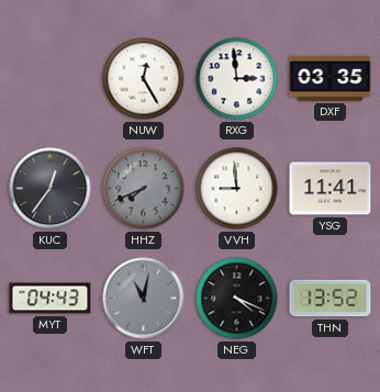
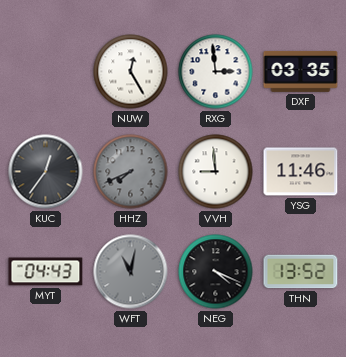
YSG: 11:41 -> 11:46
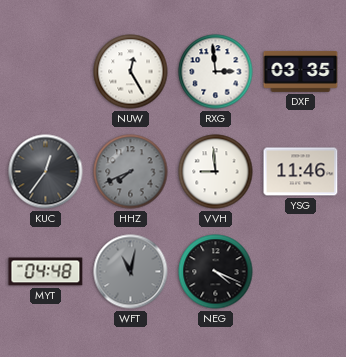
MYT: 04:43 -> 04:48
THN: 13:52 -> none
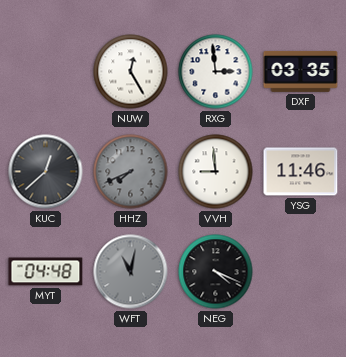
KUC: 12:36 -> 12:38
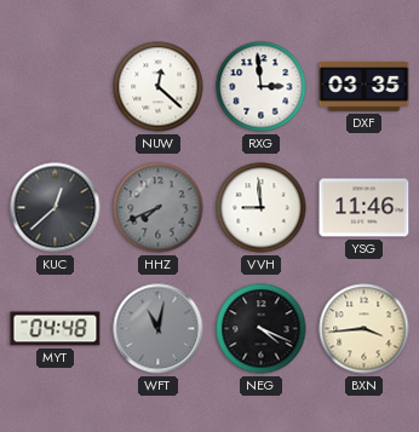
NUW: 12:25 -> 12:22
BXN: none -> 3:44
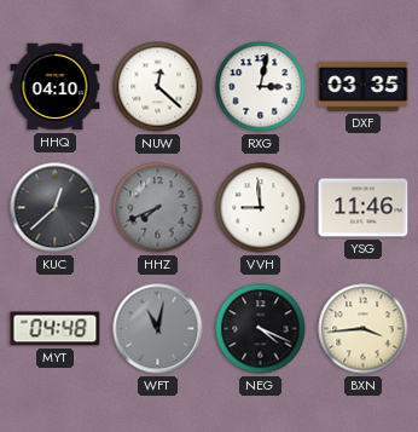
HHQ: none -> 04:10
RXG: 2:59 -> 3:02
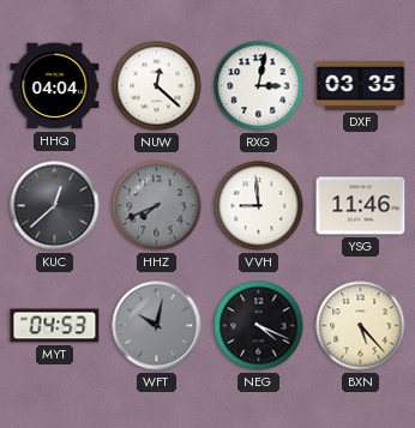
HHQ: 04:10 -> 04:04
MYT: 04:48 -> 04:53
WFT: 11:02 -> 10:02
BXN: 3:44 -> 5:23
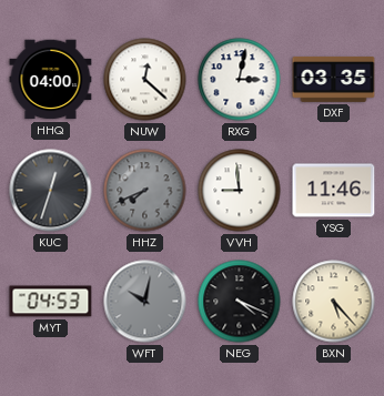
HHQ: 04:04 -> 04:00
KUC: 12:38 -> 12:33
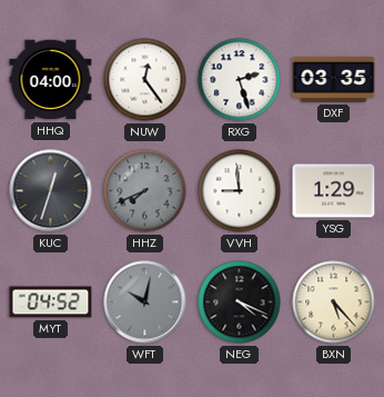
NUW: 12:22 -> 12:24
RXG: 3:02 -> 2:27
YSG: 11:46 -> 1:29
MYT: 04:53 -> 04:52
